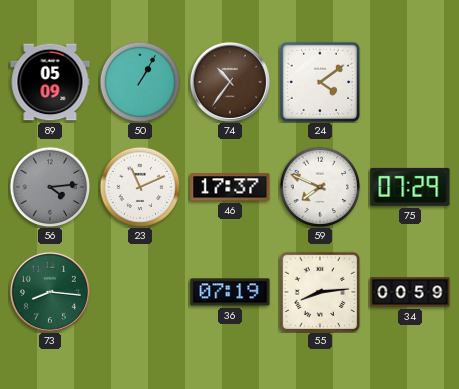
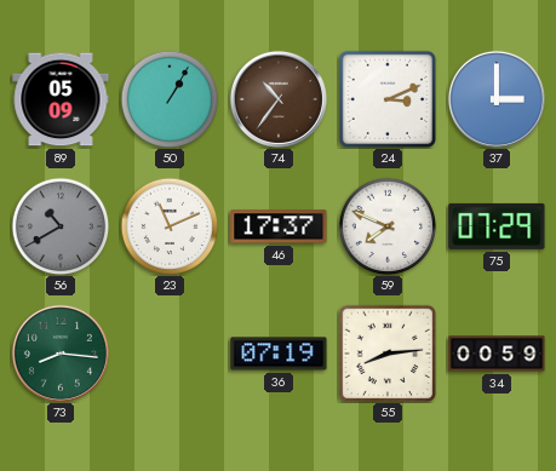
24: 4:09 -> 3:11
37: none -> 3:00
56: 4:14 -> 10:40
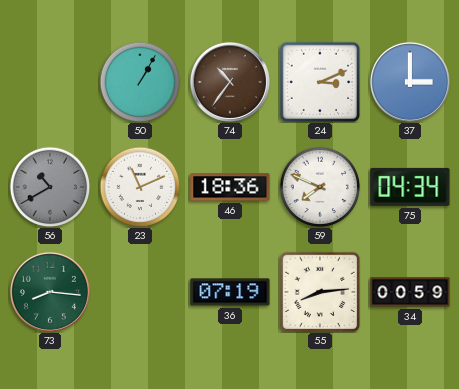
89: 05:09 -> none
46: 17:37 -> 18:36
75: 07:29 -> 04:34
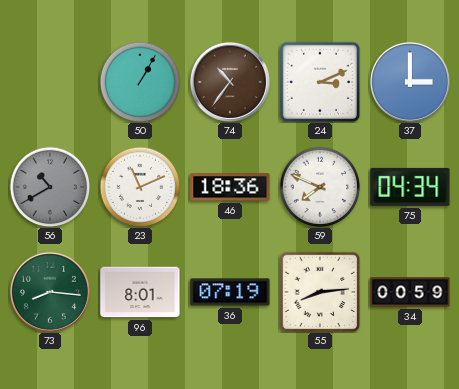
96: none -> 8:01
